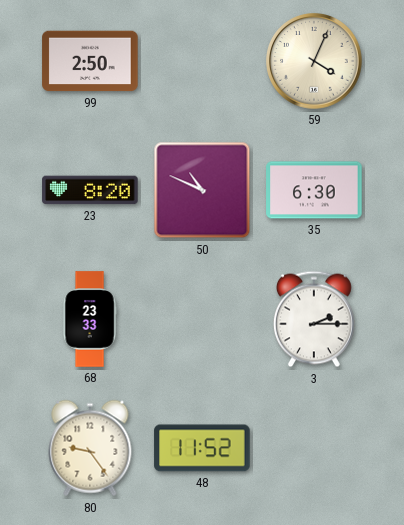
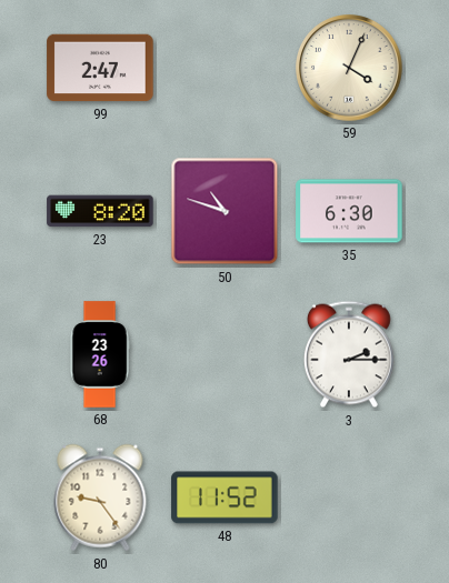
99: 2:50 -> 2:47
50: 10:49 -> 10:48
68: 23:33 -> 23:26
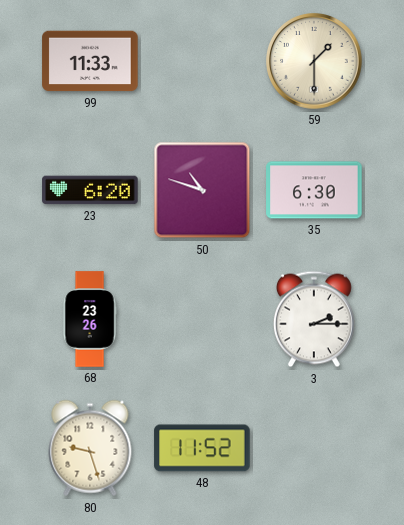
99: 2:47 -> 11:33
59: 4:04 -> 1:30
23: 8:20 -> 6:20
80: 9:24 -> 9:27
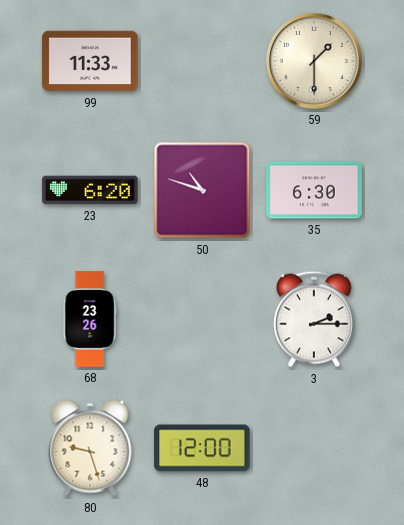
48: 11:52 -> 12:00
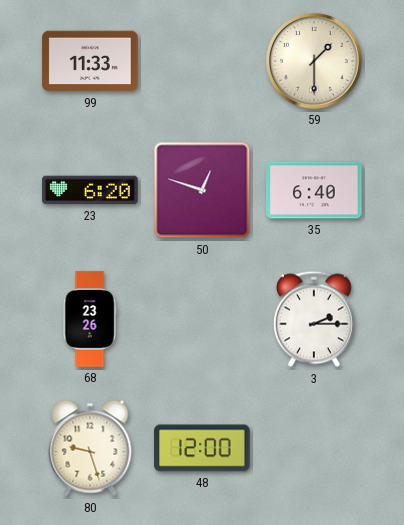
50: 10:48 -> 12:48
35: 6:30 -> 6:40
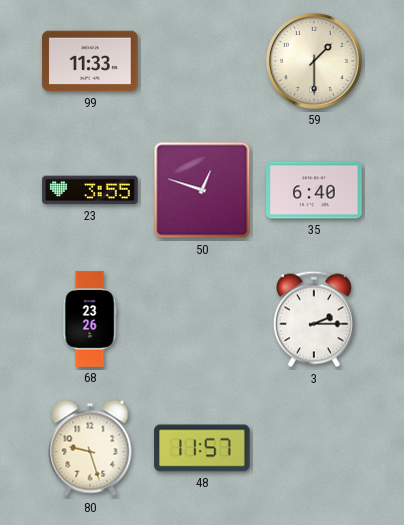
23: 6:20 -> 3:55
48: 12:00 -> 11:57
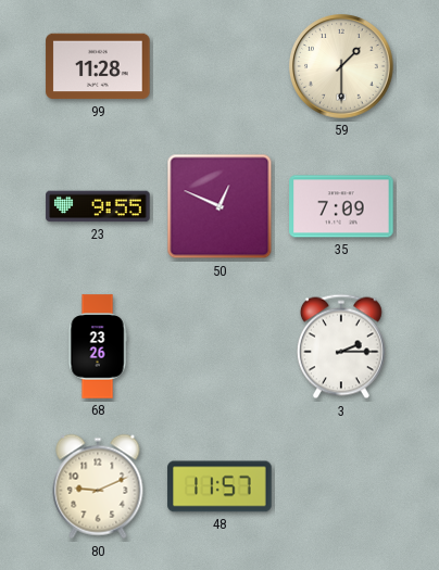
99: 11:33 -> 11:28
23: 3:55 -> 9:55
50: 12:48 -> 12:49
35: 6:40 -> 7:09
80: 9:27 -> 9:11
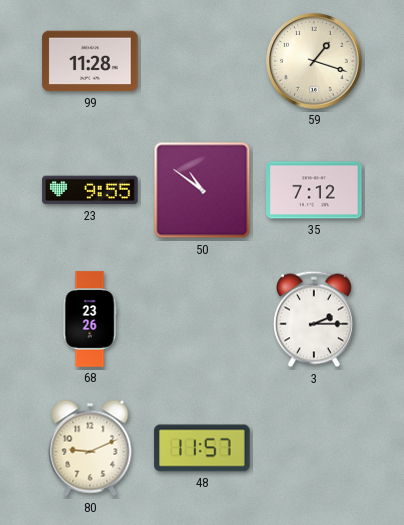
59: 1:30 -> 1:18
50: 12:49 -> 10:51
35: 7:09 -> 7:12
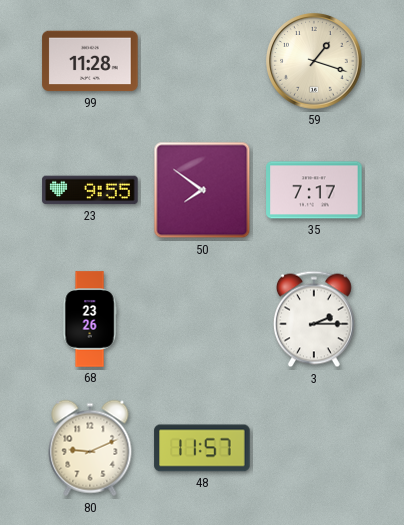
50: 10:51 -> 7:51
35: 7:12 -> 7:17
